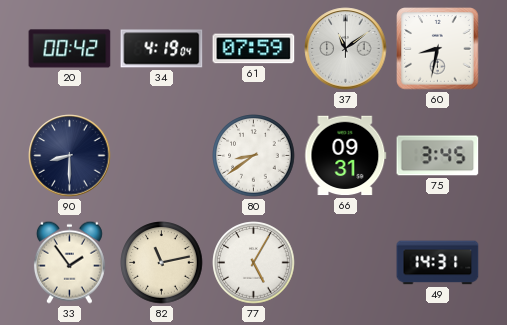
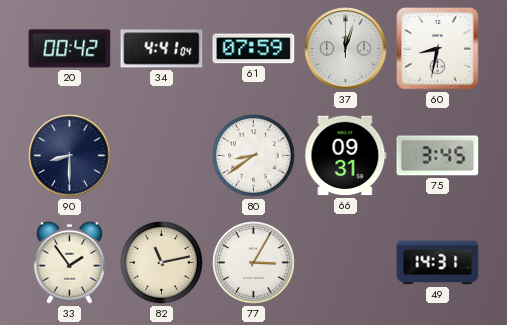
34: 4:19 -> 4:41
37: 11:09 -> 12:03
77: 5:05 -> 3:05
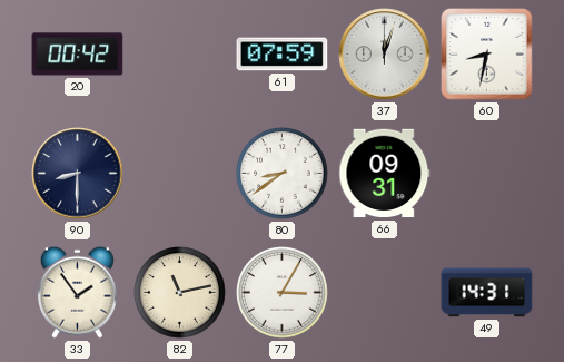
34: 4:41 -> none
75: 3:45 -> none
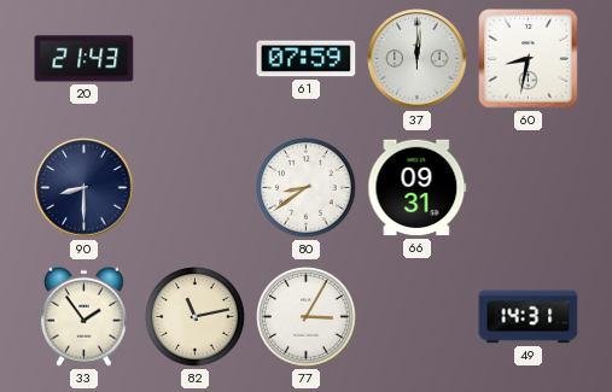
20: 00:42 -> 21:43
37: 12:03 -> 12:01
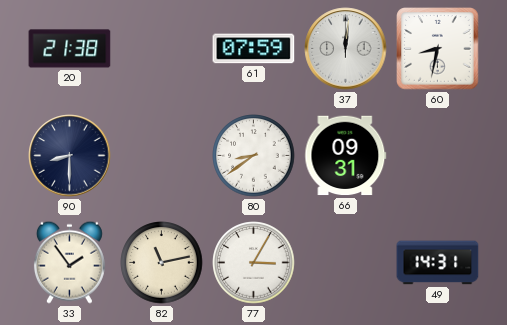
20: 21:43 -> 21:38
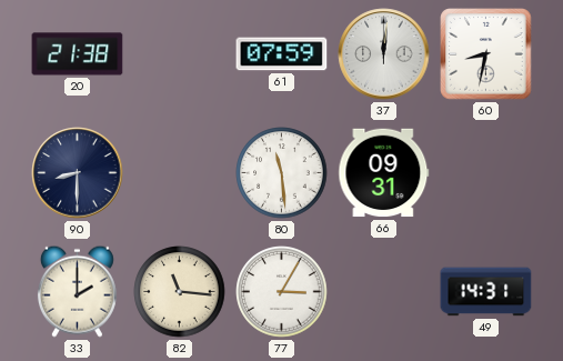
80: 8:39 -> 11:29
33: 1:54 -> 2:00
82: 11:13 -> 11:16
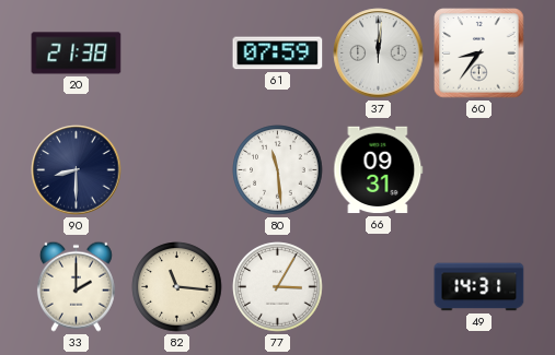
60: 8:32 -> 8:36
